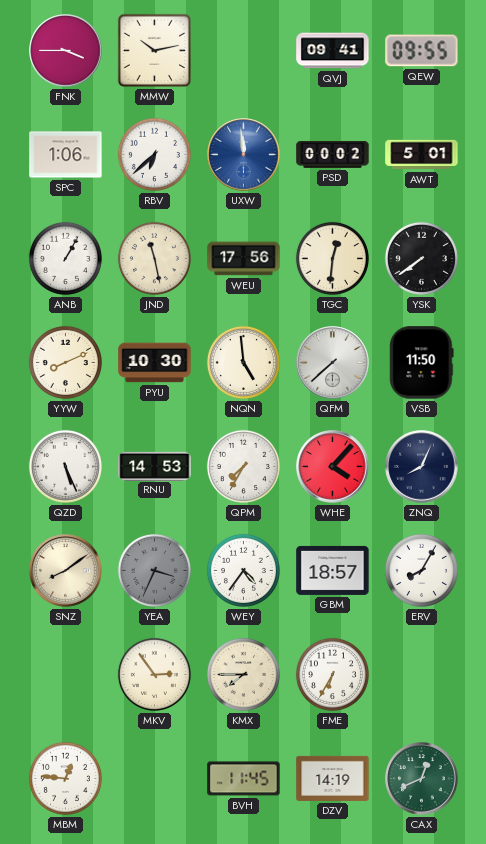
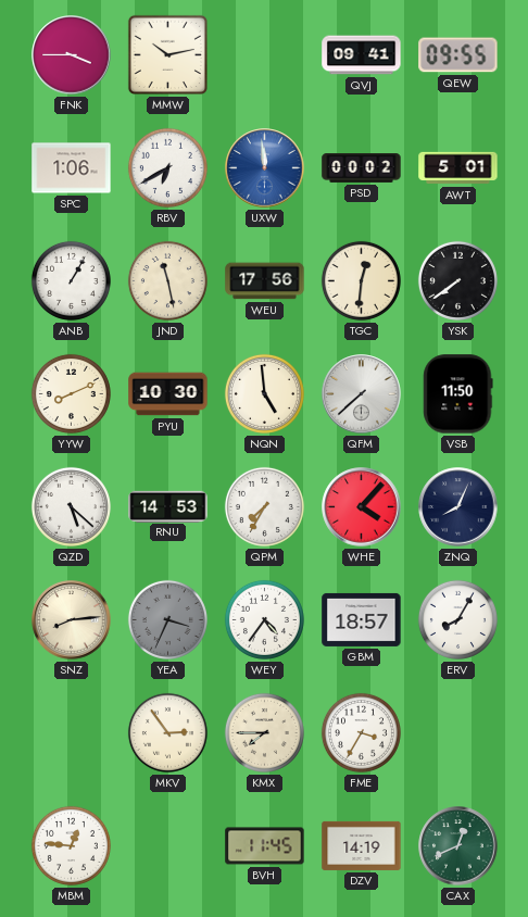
RBV: 6:38 -> 6:40
QZD: 5:26 -> 5:22
SNZ: 8:09 -> 8:14
FME: 6:35 -> 3:35
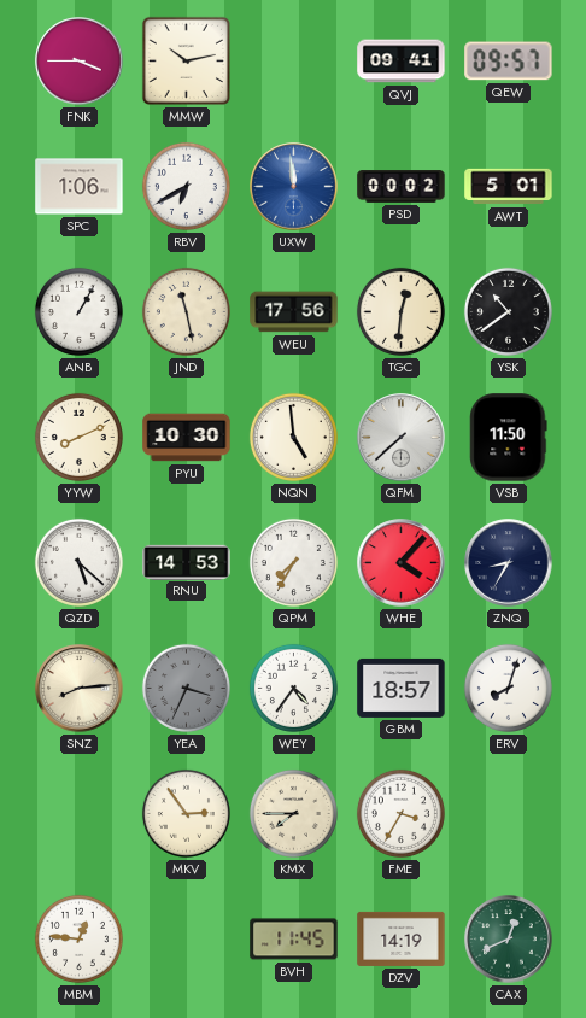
QEW: 09:55 -> 09:57
YSK: 7:39 -> 10:39
ZNQ: 8:04 -> 8:35
ERV: 8:05 -> 8:03
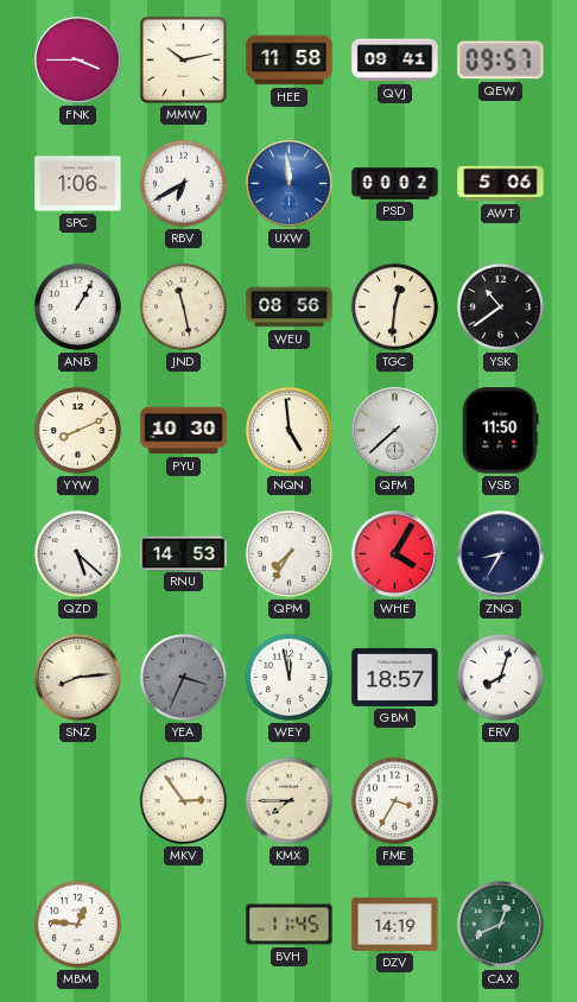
HEE: none -> 11:58
AWT: 5:01 -> 5:06
WEU: 17:56 -> 08:56
WHE: 4:07 -> 4:05
WEY: 4:36 -> 11:58
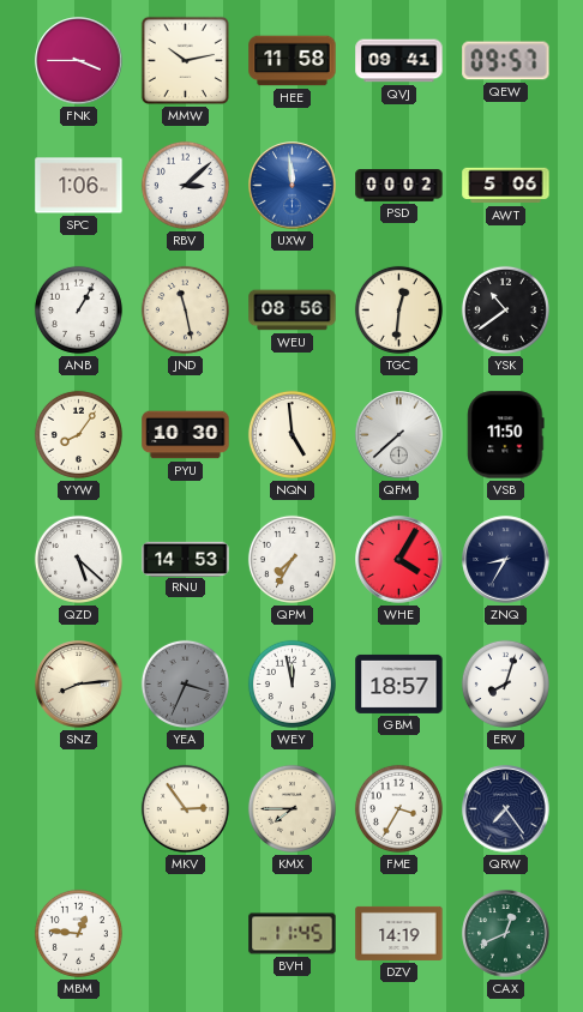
RBV: 6:40 -> 3:08
YYW: 8:11 -> 8:06
QRW: none -> 7:24
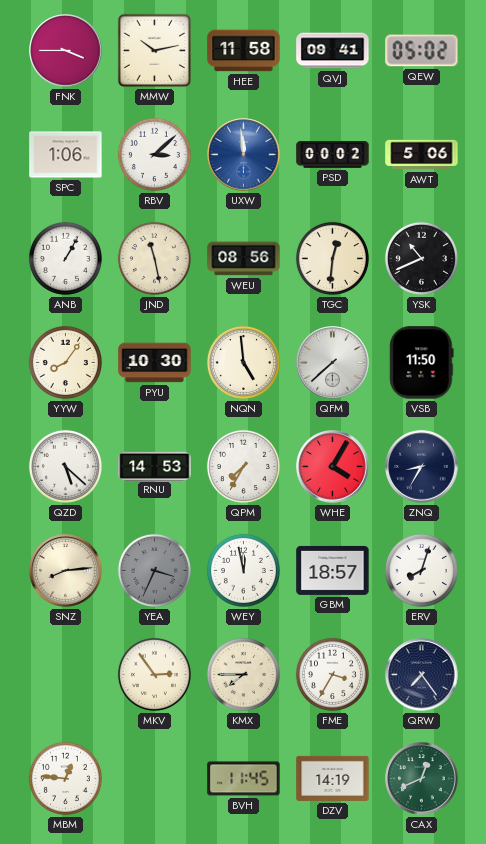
QEW: 09:57 -> 05:02
YSK: 10:39 -> 10:41
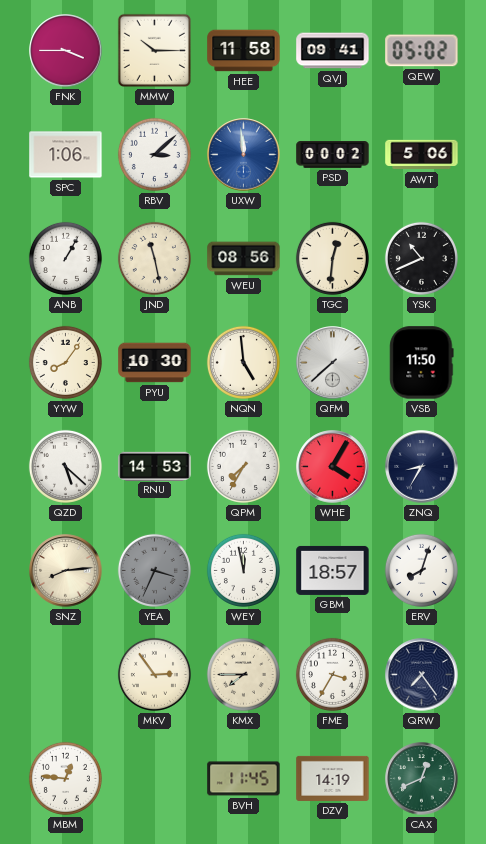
MMW: 10:13 -> 10:15
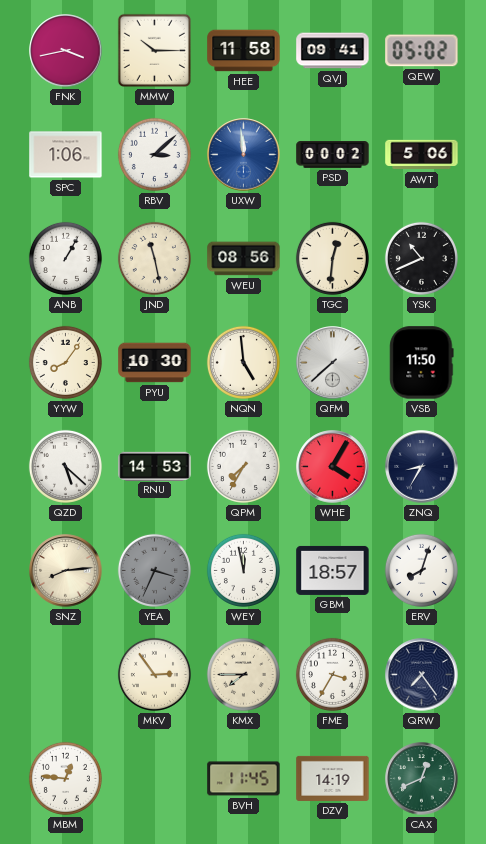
FNK: 3:45 -> 3:43
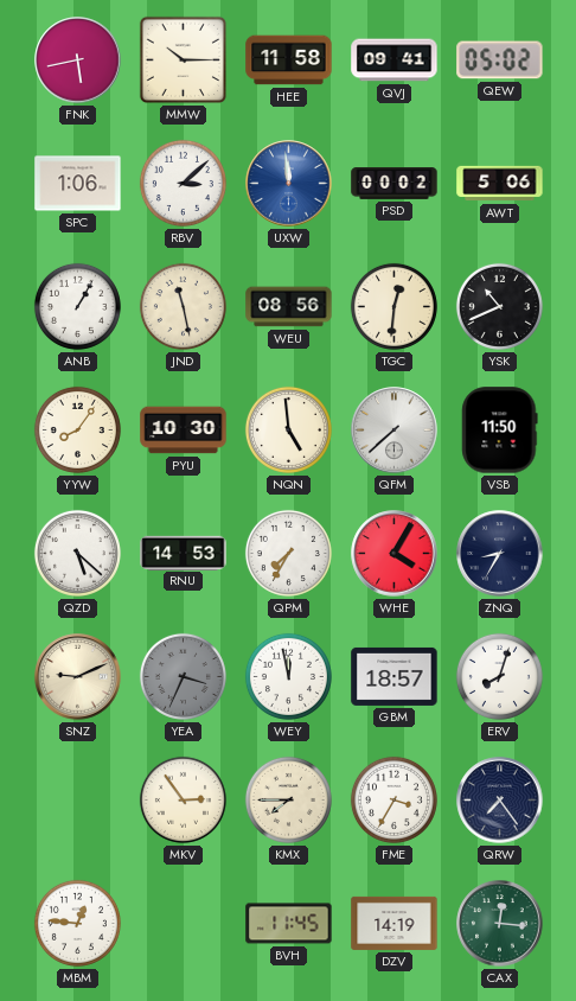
FNK: 3:43 -> 5:43
SNZ: 8:14 -> 9:11
CAX: 12:41 -> 12:16
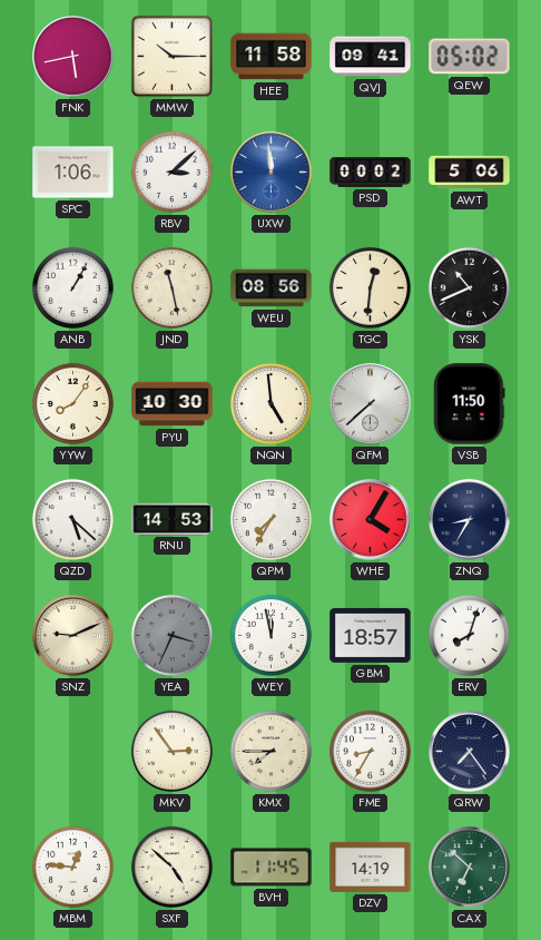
FME: 3:35 -> 8:35
SXF: none -> 4:52
CAX: 12:16 -> 6:52
